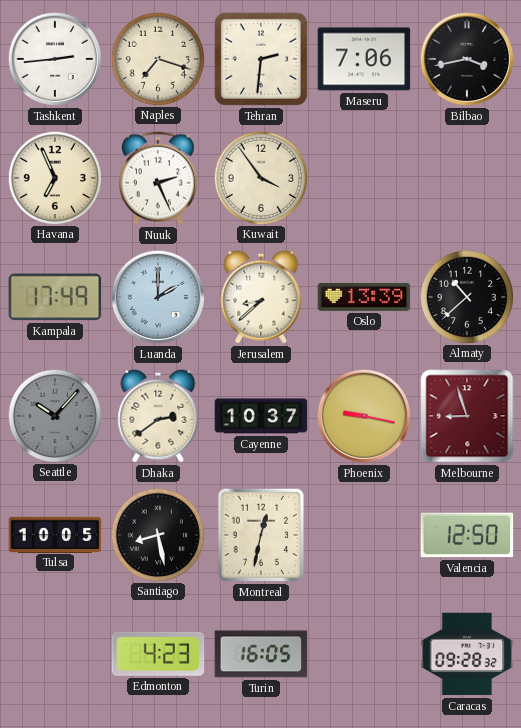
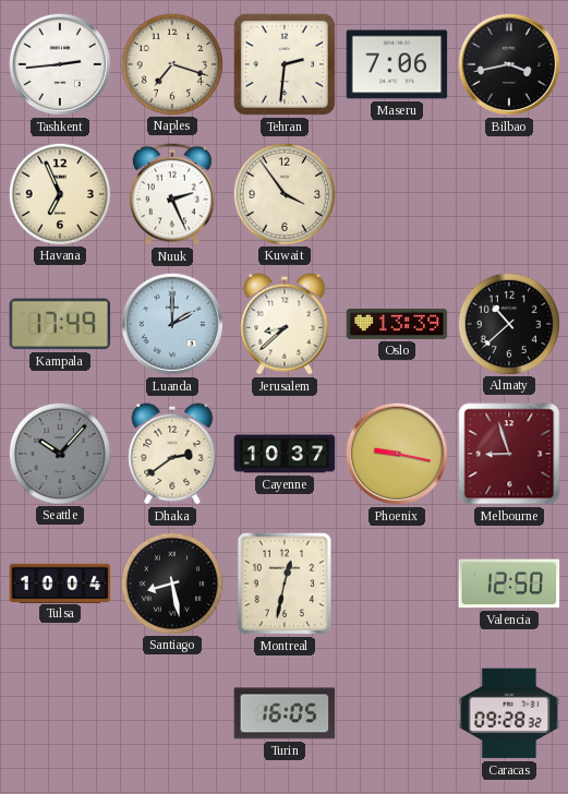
Tulsa: 10:05 -> 10:04
Edmonton: 4:23 -> none
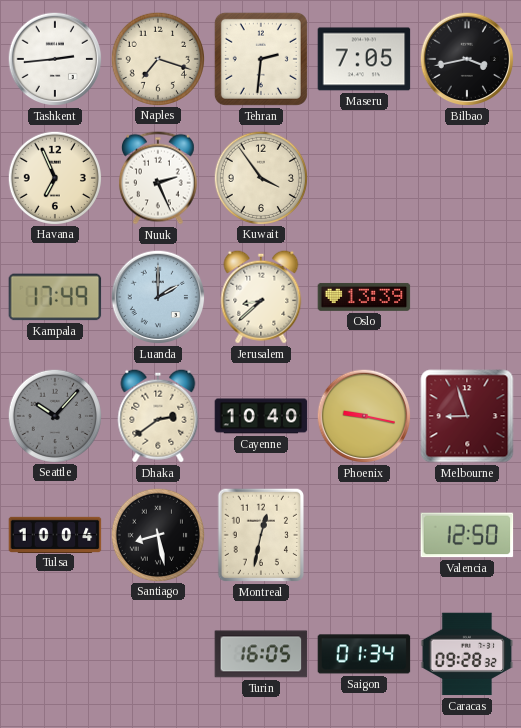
Maseru: 7:06 -> 7:05
Almaty: 10:38 -> none
Cayenne: 10:37 -> 10:40
Saigon: none -> 01:34
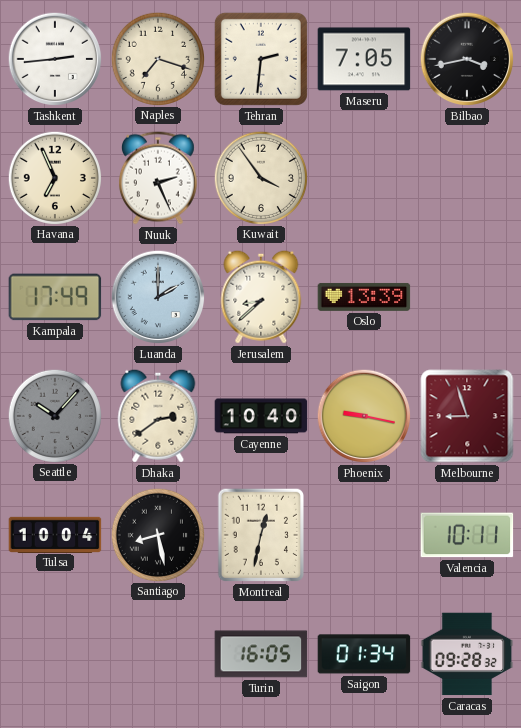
Valencia: 12:50 -> 10:11
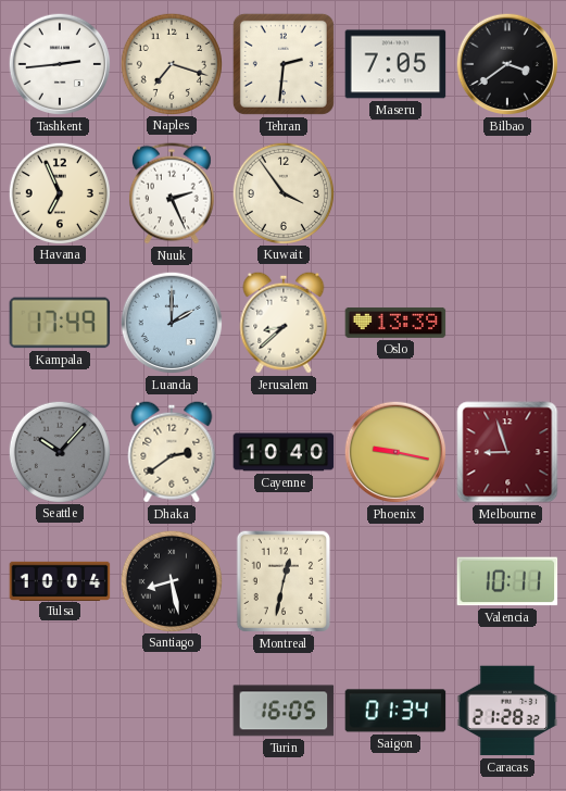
Bilbao: 3:43 -> 3:39
Caracas: 09:28 -> 21:28
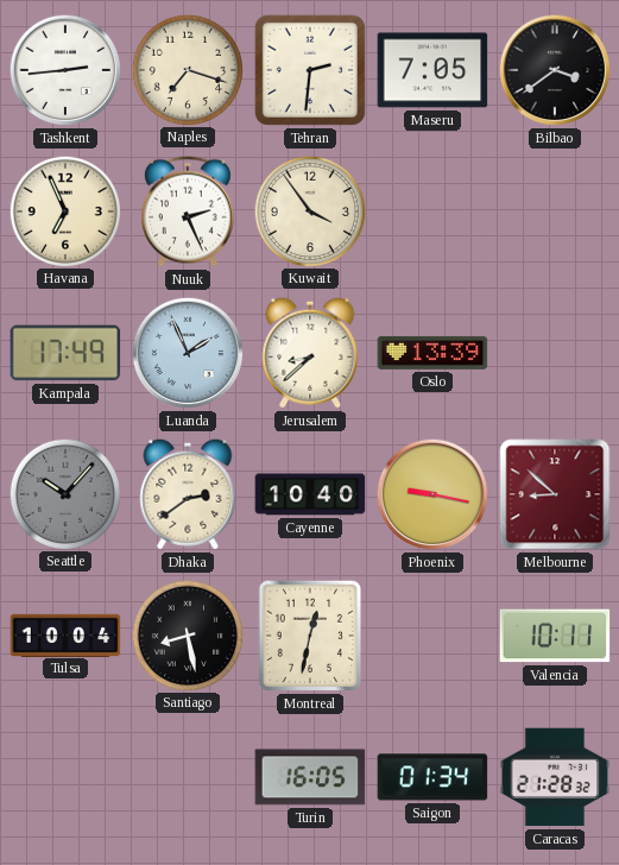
Luanda: 2:00 -> 1:56
Melbourne: 8:57 -> 8:52
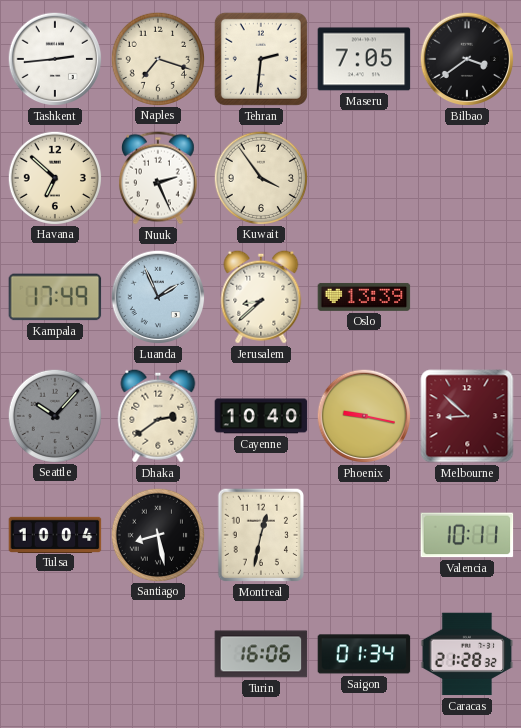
Havana: 6:56 -> 6:52
Turin: 16:05 -> 16:06
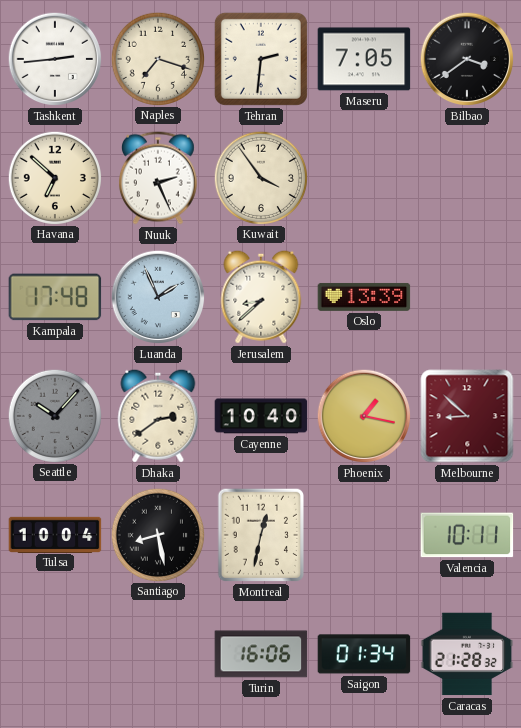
Kampala: 17:49 -> 17:48
Phoenix: 9:17 -> 1:17
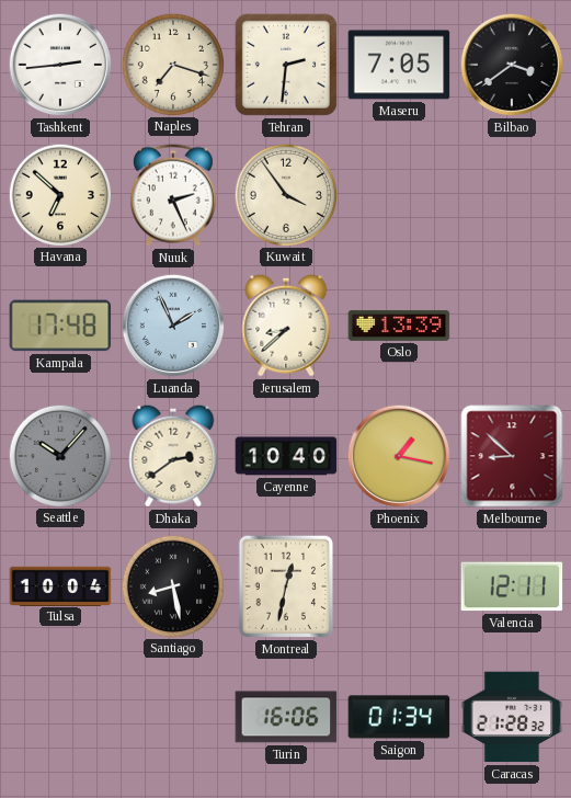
Valencia: 10:11 -> 12:11
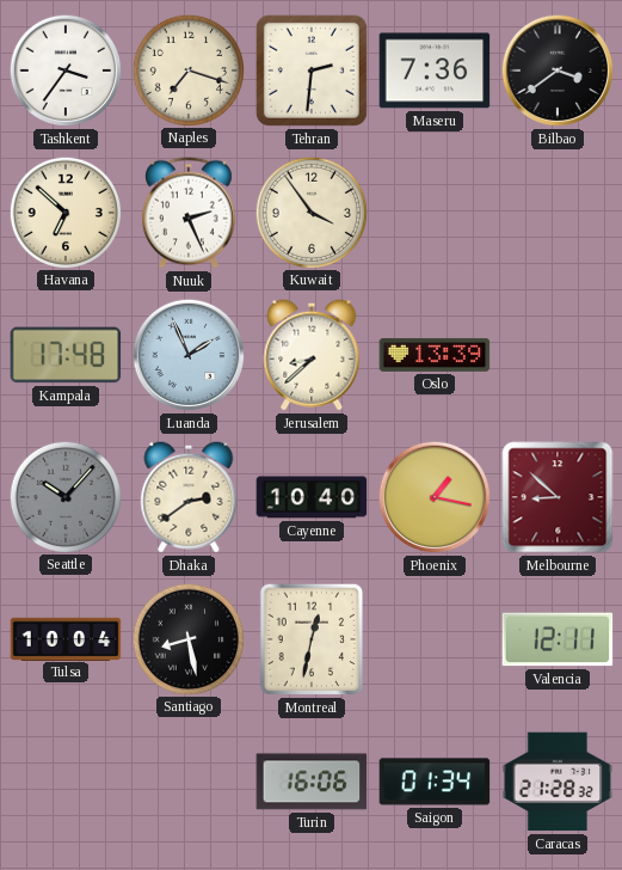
Tashkent: 2:44 -> 3:36
Maseru: 7:05 -> 7:36
